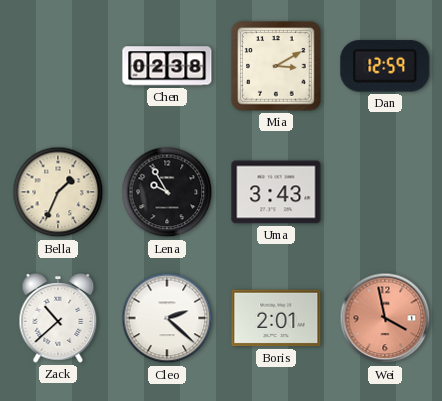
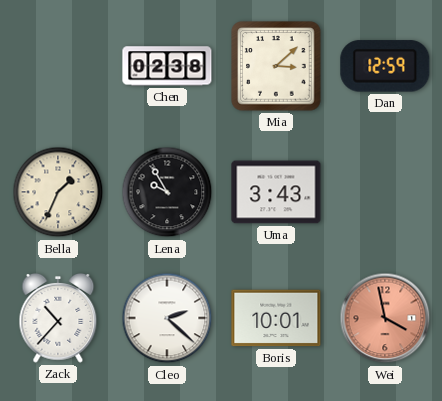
Mia: 3:10 -> 3:08
Zack: 10:38 -> 10:37
Boris: 2:01 -> 10:01
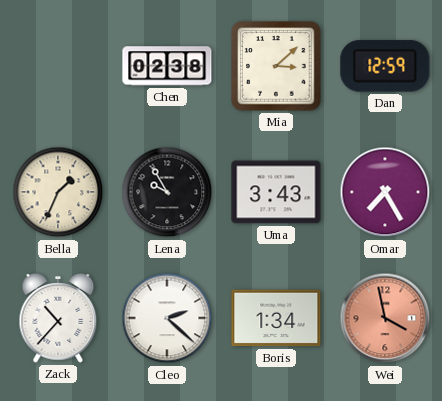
Omar: none -> 7:25
Boris: 10:01 -> 1:34
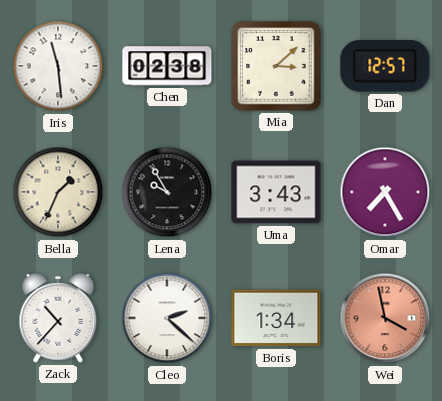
Iris: none -> 11:29
Dan: 12:59 -> 12:57
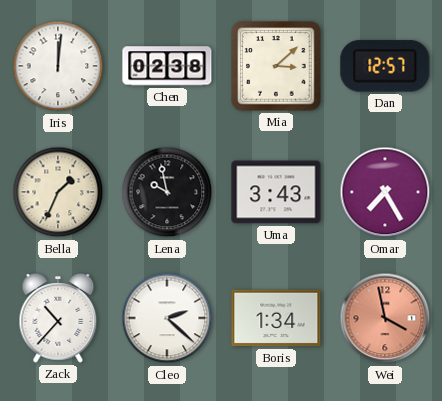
Iris: 11:29 -> 12:01
Lena: 9:55 -> 9:58
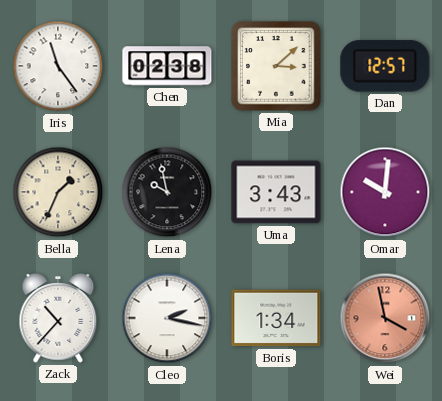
Iris: 12:01 -> 11:24
Omar: 7:25 -> 10:01
Cleo: 2:22 -> 2:17
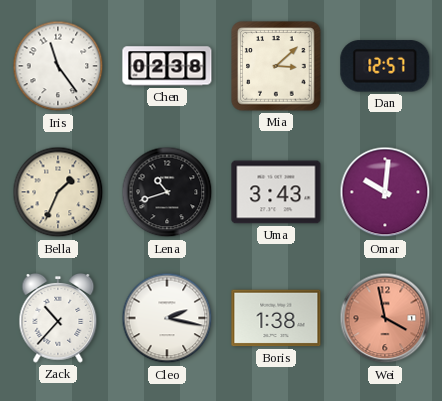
Lena: 9:58 -> 10:42
Boris: 1:34 -> 1:38
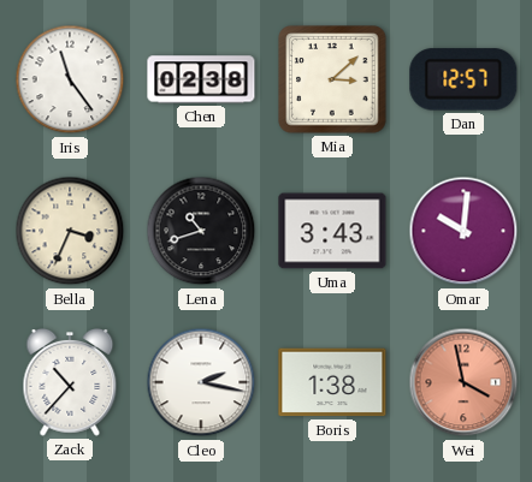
Bella: 1:34 -> 3:34
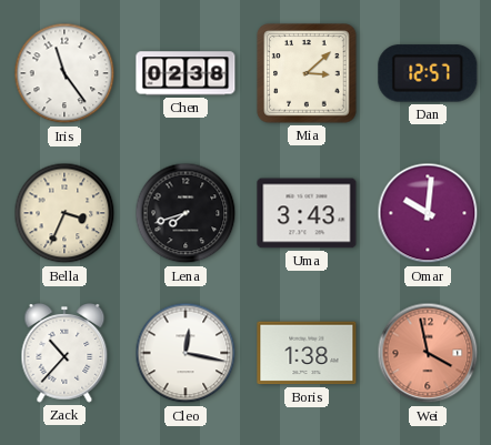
Lena: 10:42 -> 7:42
Cleo: 2:17 -> 12:17
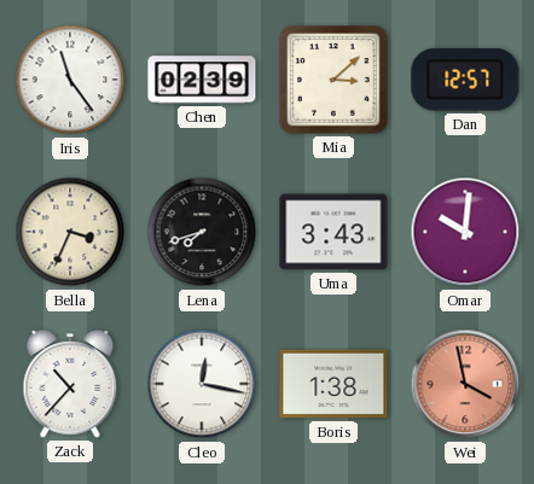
Chen: 02:38 -> 02:39
